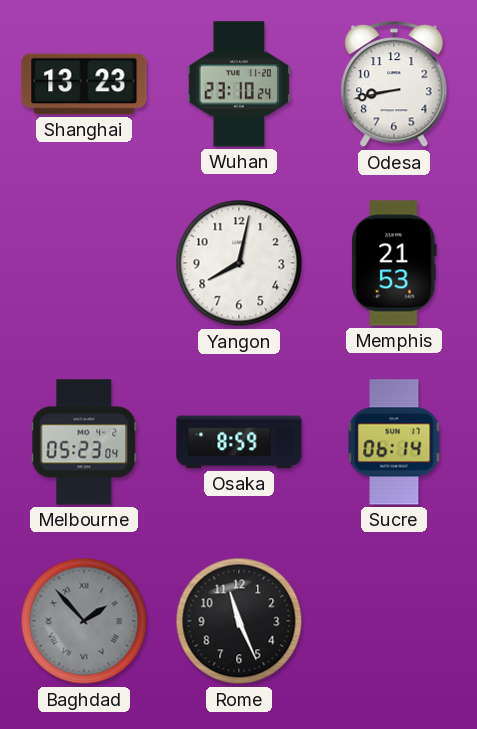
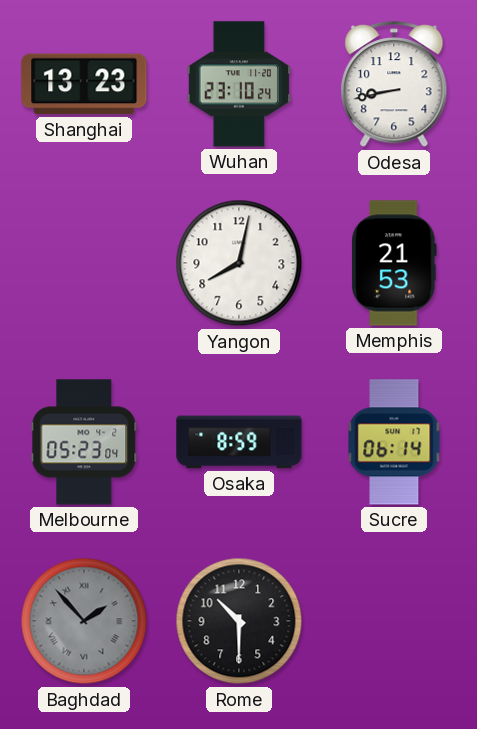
Rome: 11:26 -> 10:30
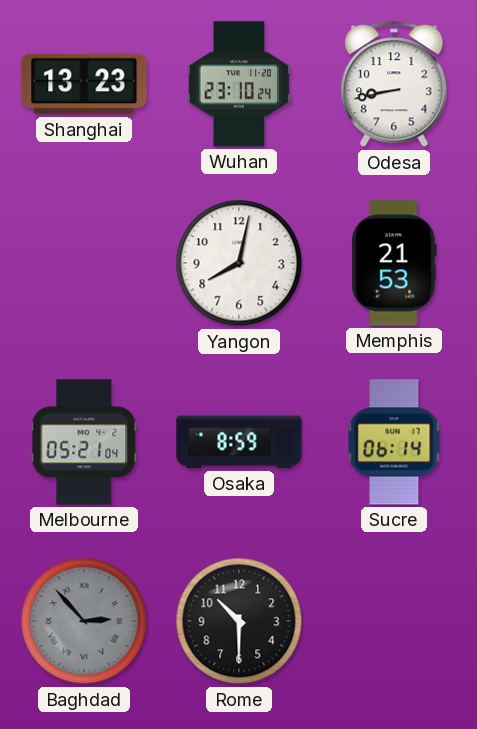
Melbourne: 05:23 -> 05:21
Baghdad: 1:53 -> 2:53
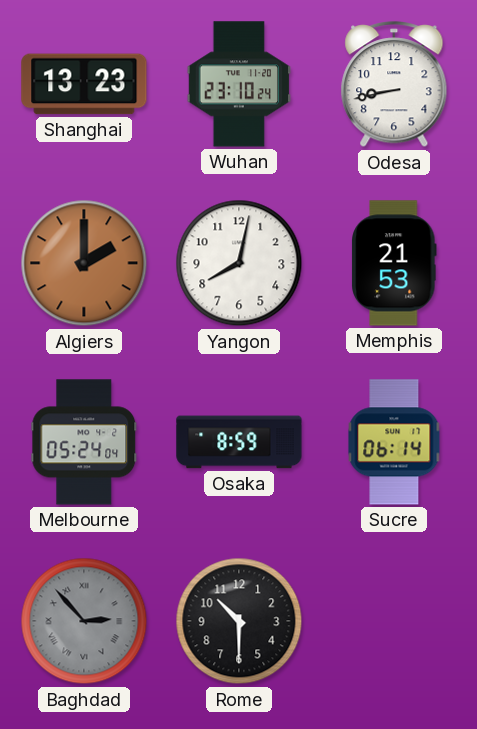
Algiers: none -> 2:00
Melbourne: 05:21 -> 05:24
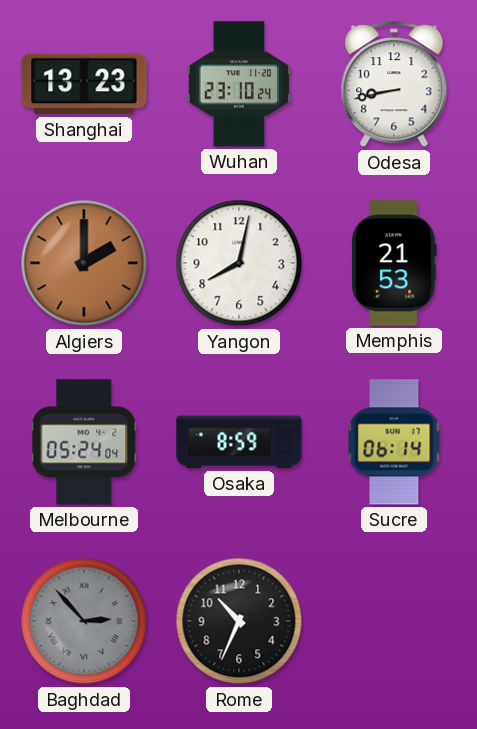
Rome: 10:30 -> 10:34
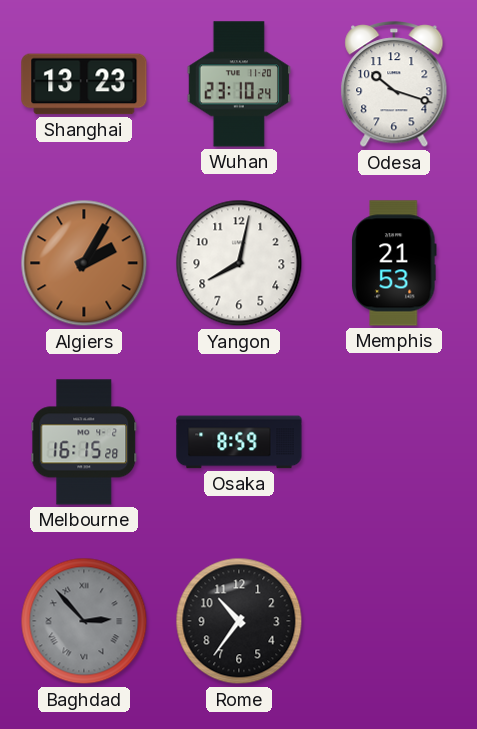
Odesa: 8:43 -> 10:18
Algiers: 2:00 -> 2:05
Melbourne: 05:24 -> 16:15
Sucre: 06:14 -> none
Rome: 10:34 -> 10:36
